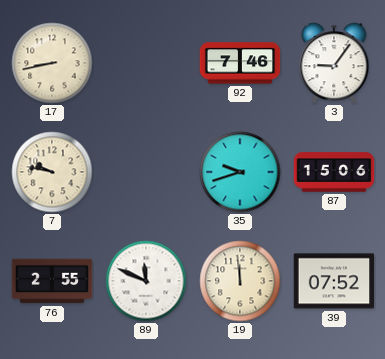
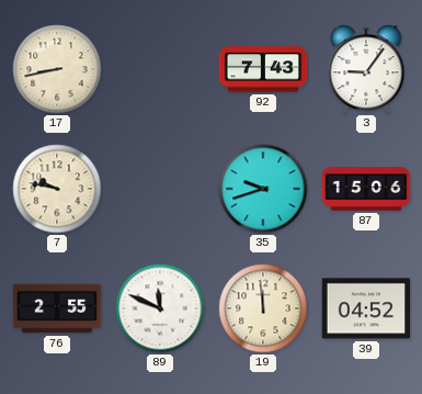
92: 7:46 -> 7:43
39: 07:52 -> 04:52
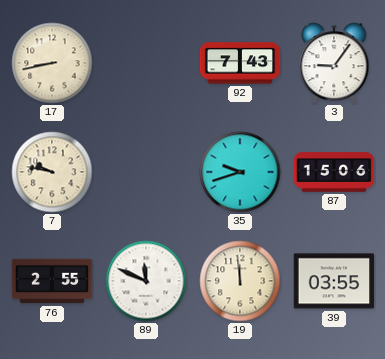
39: 04:52 -> 03:55
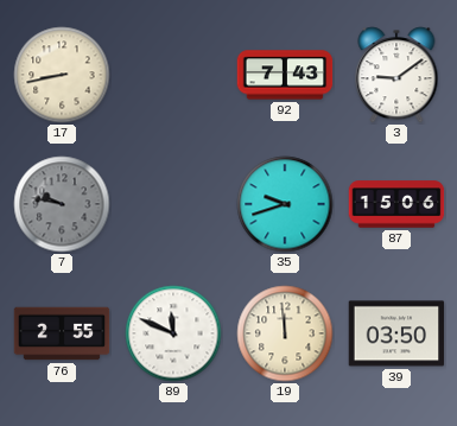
3: 9:06 -> 9:09
7 dial: cream -> grey
39: 03:55 -> 03:50
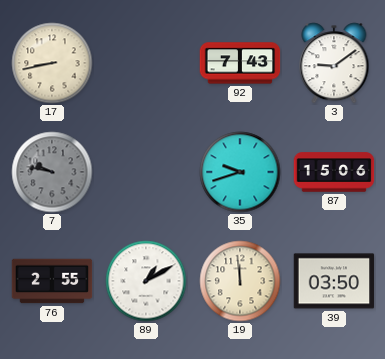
89: 11:49 -> 1:10
